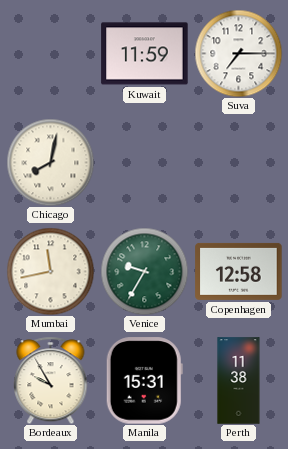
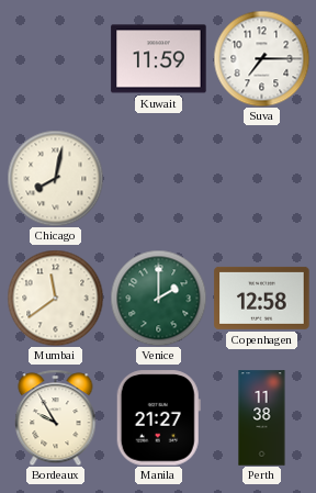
Mumbai: 11:43 -> 11:39
Venice: 9:35 -> 2:00
Manila: 15:31 -> 21:27
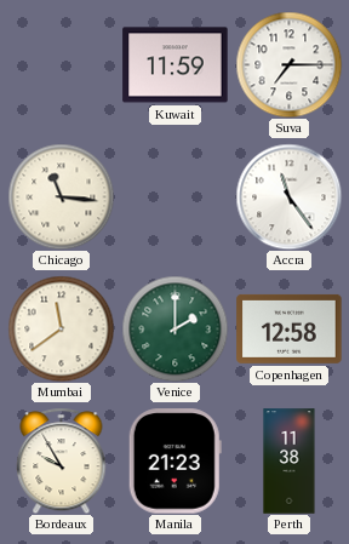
Chicago: 8:02 -> 11:16
Accra: none -> 11:24
Manila: 21:27 -> 21:23
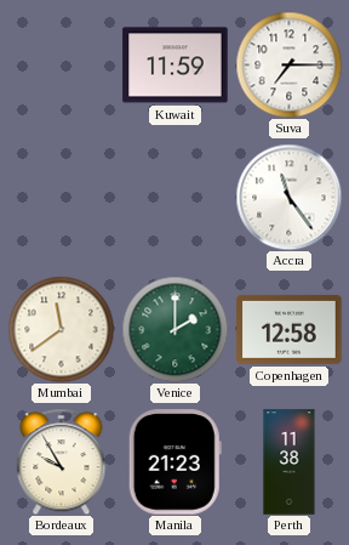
Chicago: 11:16 -> none
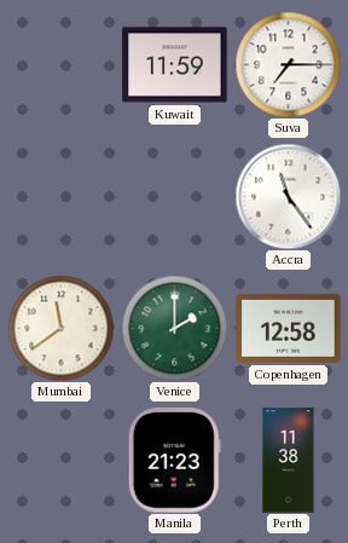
Bordeaux: 9:55 -> none
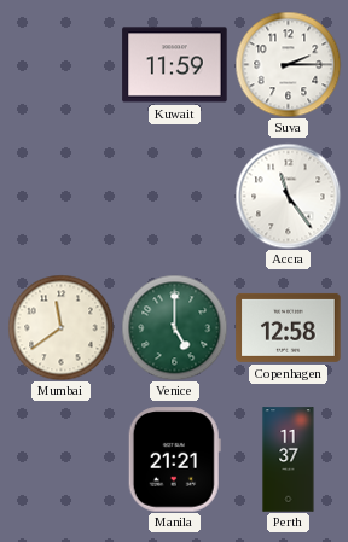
Suva: 7:15 -> 2:15
Venice: 2:00 -> 5:00
Manila: 21:23 -> 21:21
Perth: 11:38 -> 11:37
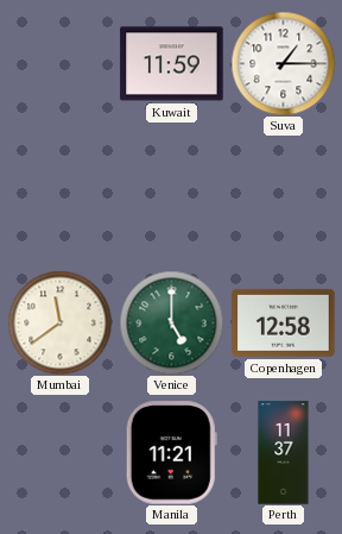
Suva: 2:15 -> 1:15
Accra: 11:24 -> none
Manila: 21:21 -> 11:21
